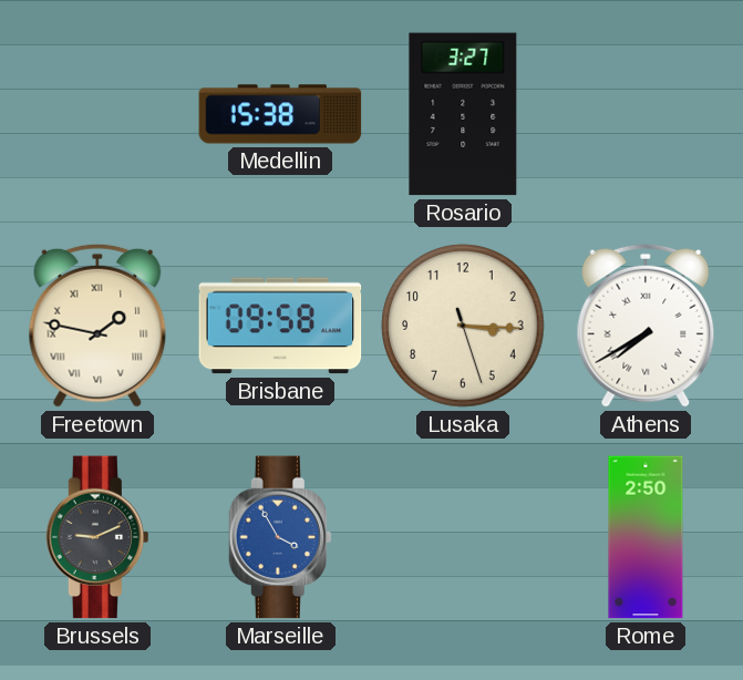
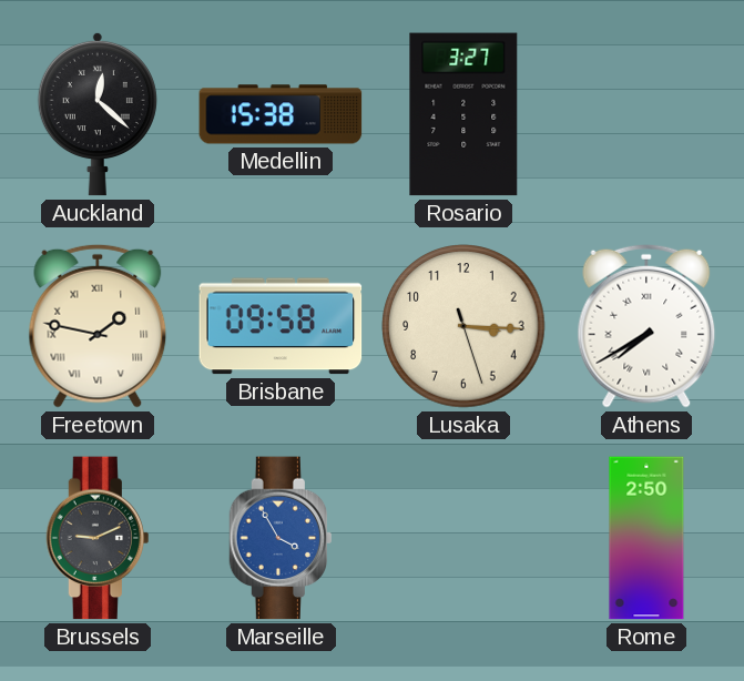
Auckland: none -> 12:22
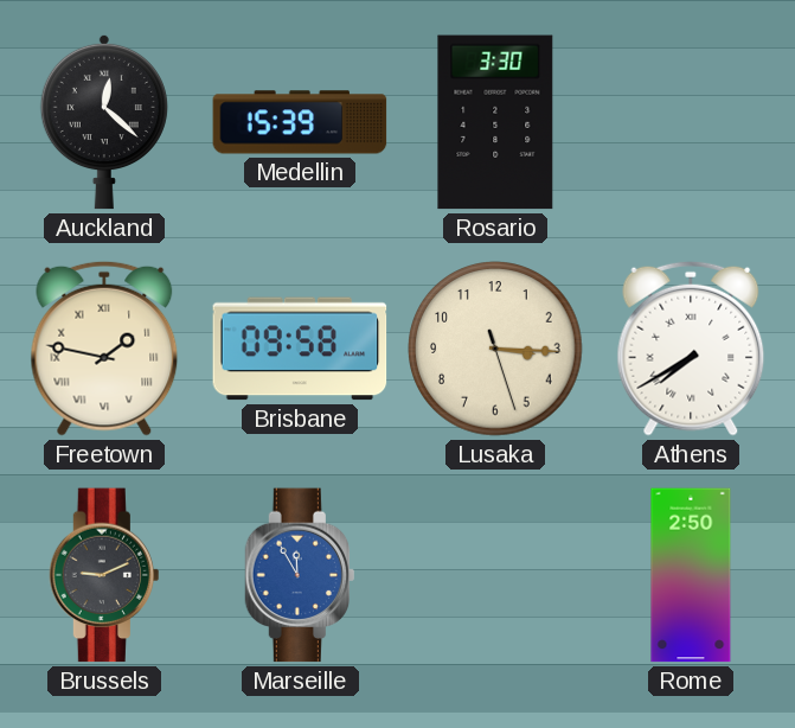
Medellin: 15:38 -> 15:39
Rosario: 3:27 -> 3:30
Marseille: 3:55 -> 11:55
